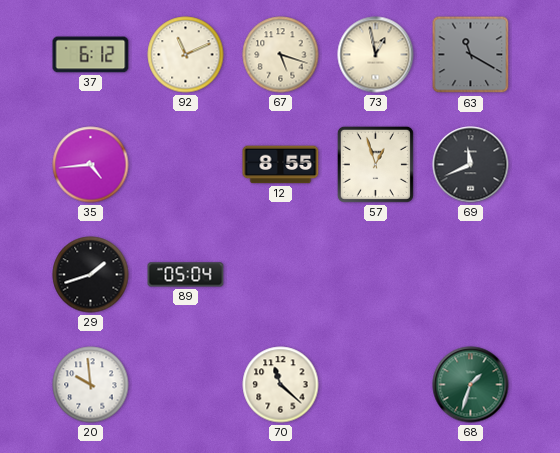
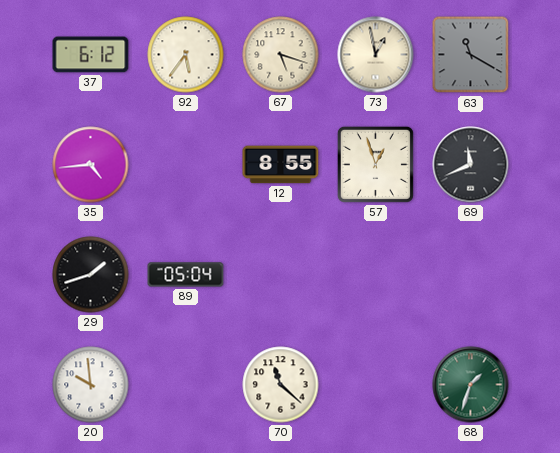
92: 11:11 -> 5:36
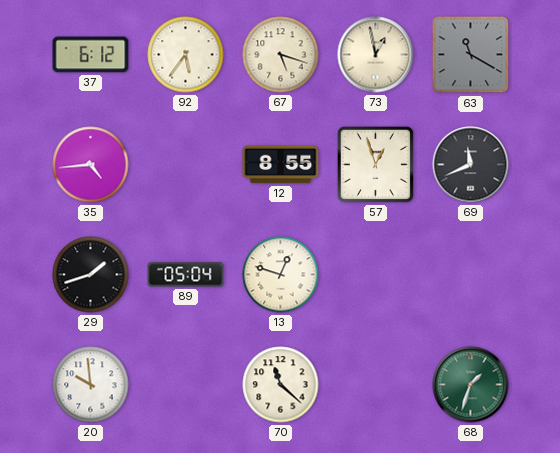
13: none -> 12:48
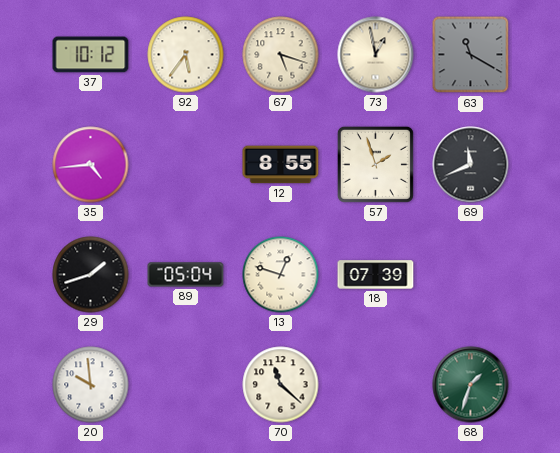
37: 6:12 -> 10:12
57: 12:57 -> 1:57
18: none -> 07:39
